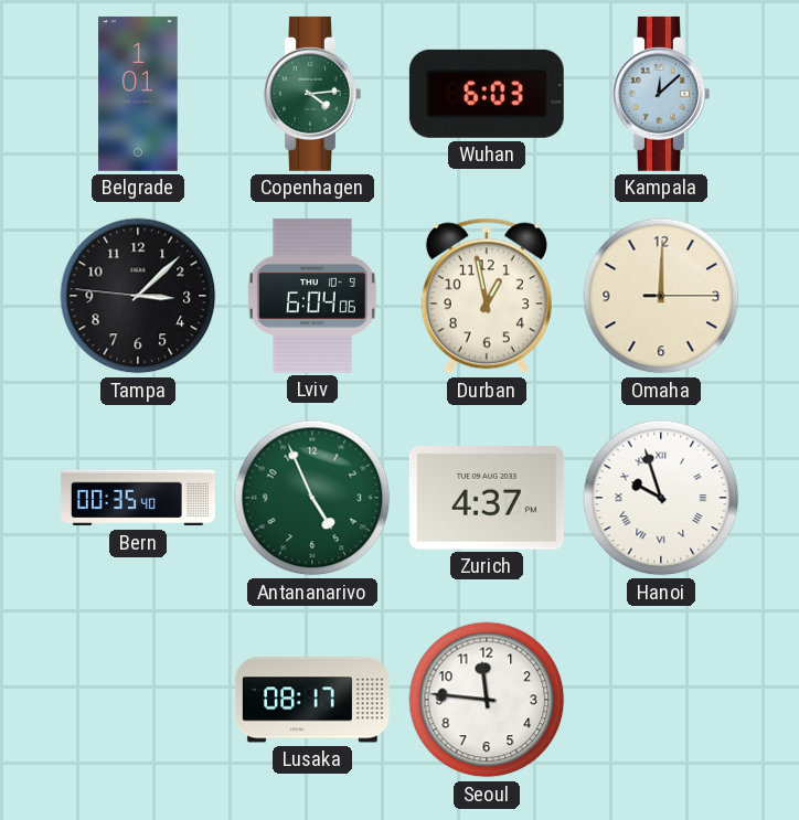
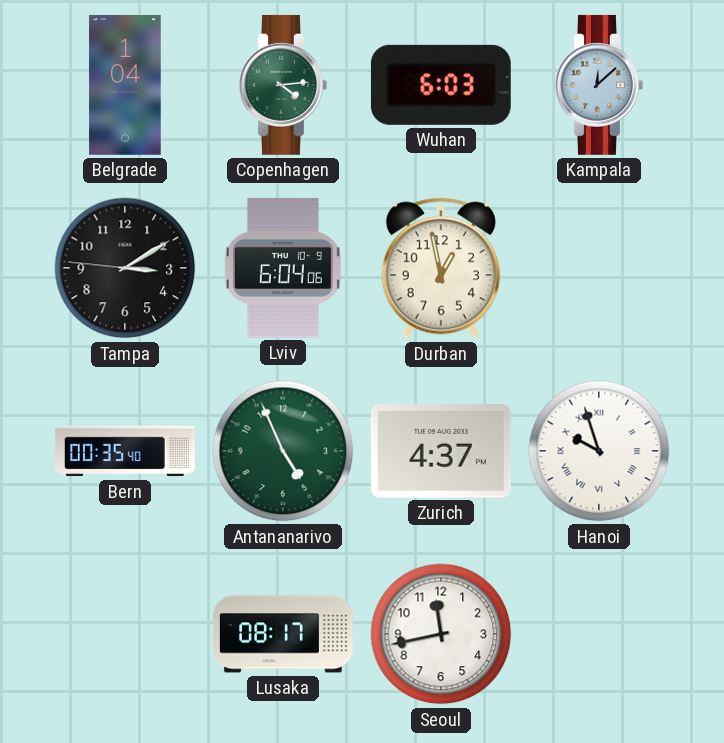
Belgrade: 1:01 -> 1:04
Tampa: 3:07 -> 3:09
Omaha: 12:00 -> none
Seoul: 11:46 -> 11:43
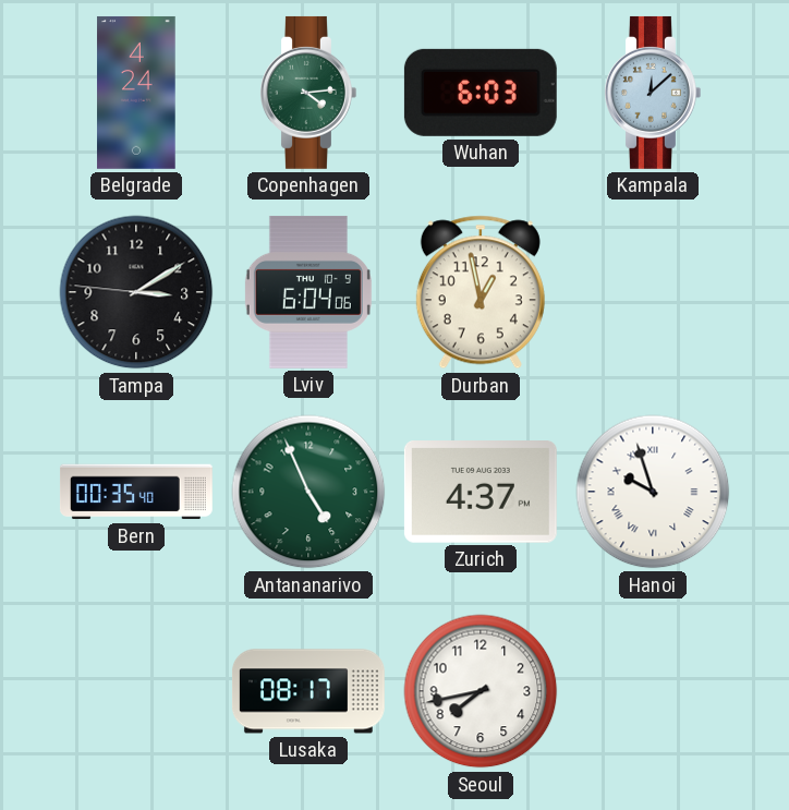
Belgrade: 1:04 -> 4:24
Seoul: 11:43 -> 7:43
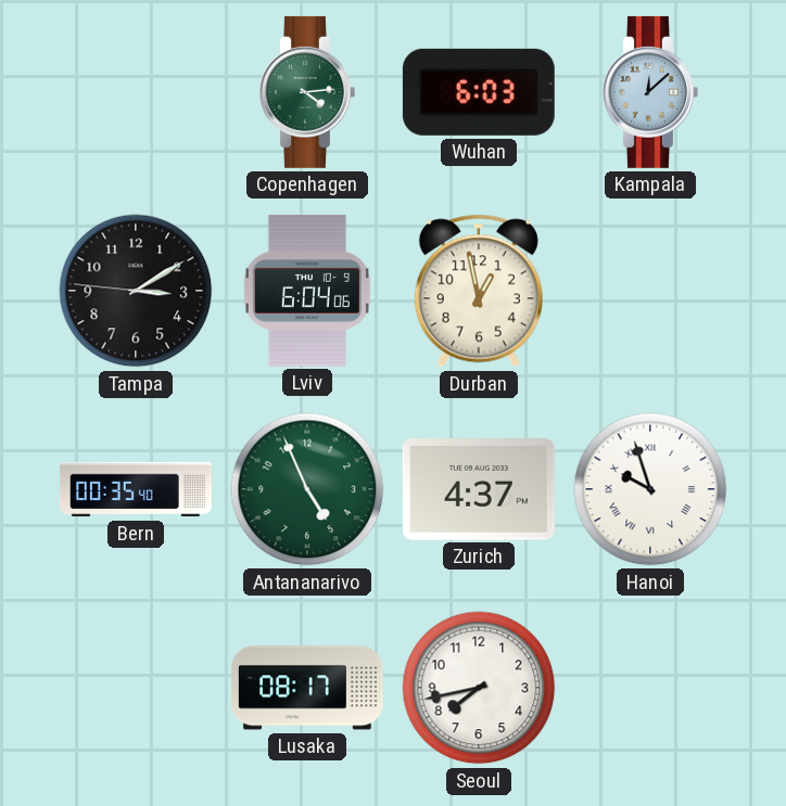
Belgrade: 4:24 -> none
